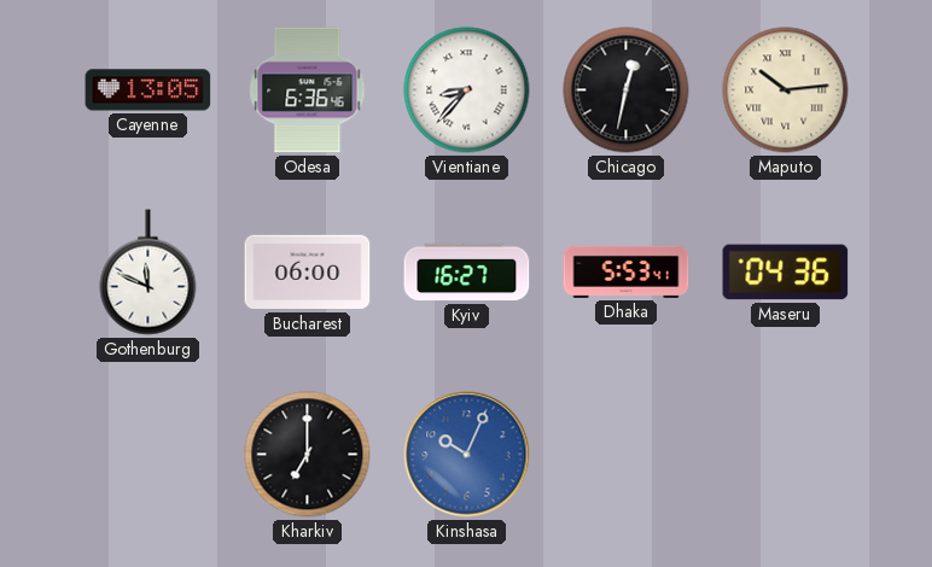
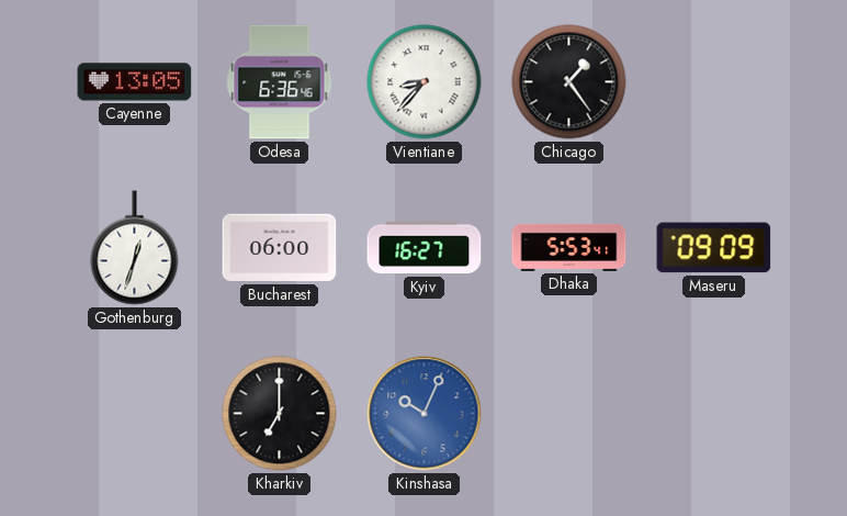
Chicago: 12:32 -> 1:24
Maputo: 10:14 -> none
Gothenburg: 11:49 -> 12:33
Maseru: 04:36 -> 09:09
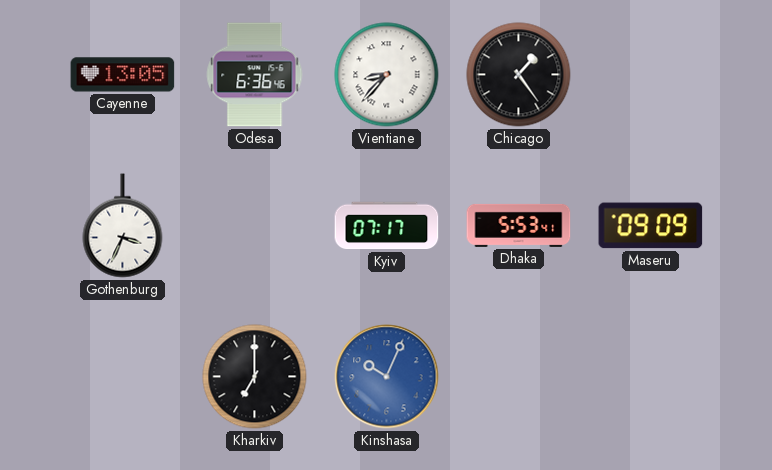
Gothenburg: 12:33 -> 3:34
Bucharest: 06:00 -> none
Kyiv: 16:27 -> 07:17
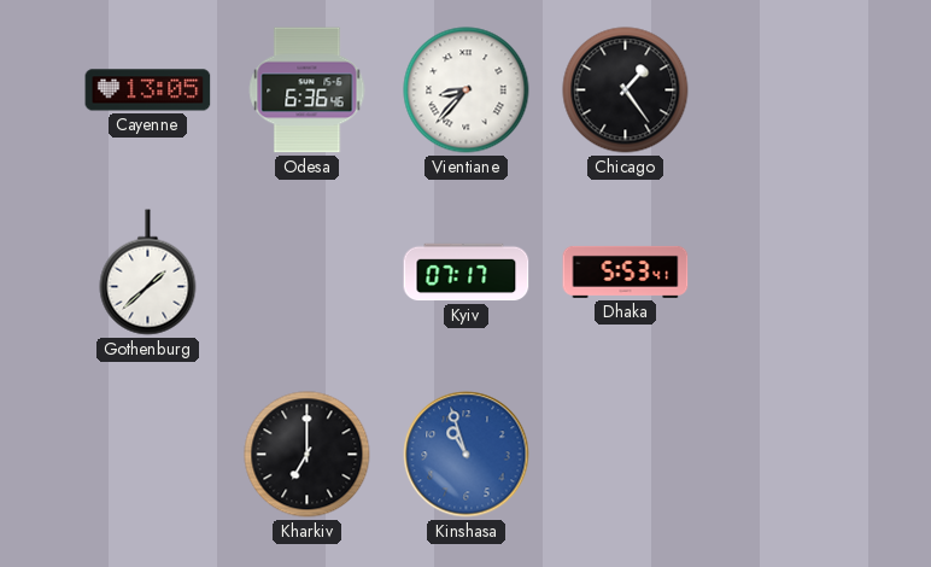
Gothenburg: 3:34 -> 1:38
Maseru: 09:09 -> none
Kinshasa: 10:04 -> 10:57
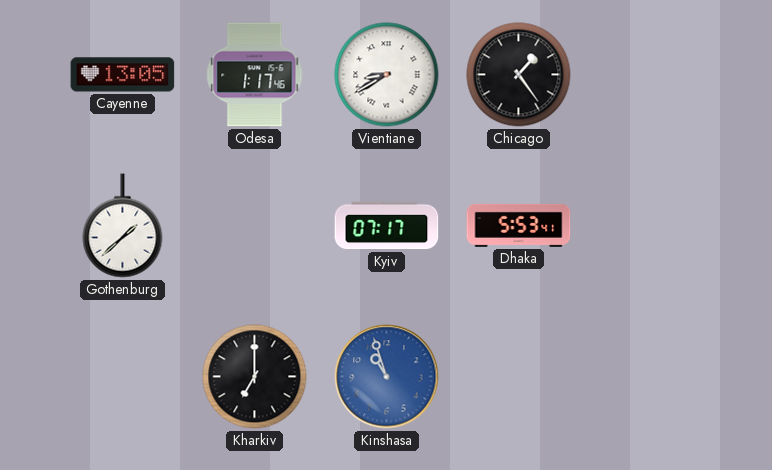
Odesa: 6:36 -> 1:17
Vientiane: 8:37 -> 8:40
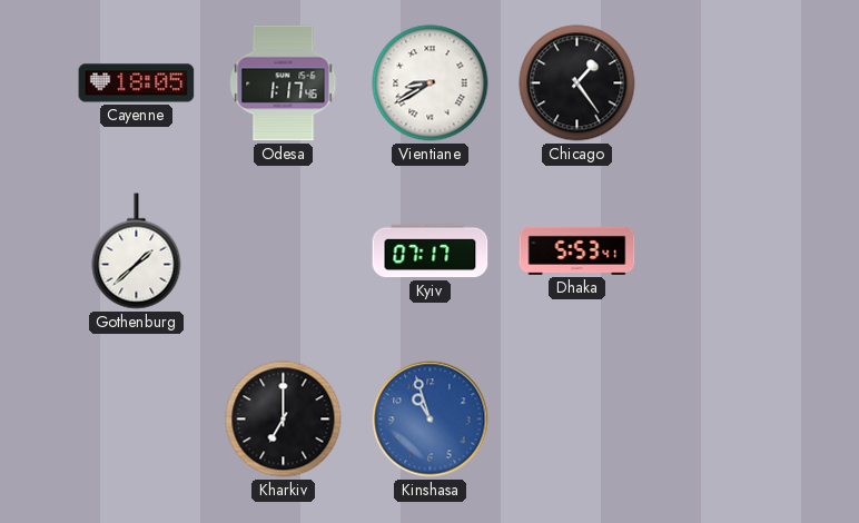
Cayenne: 13:05 -> 18:05
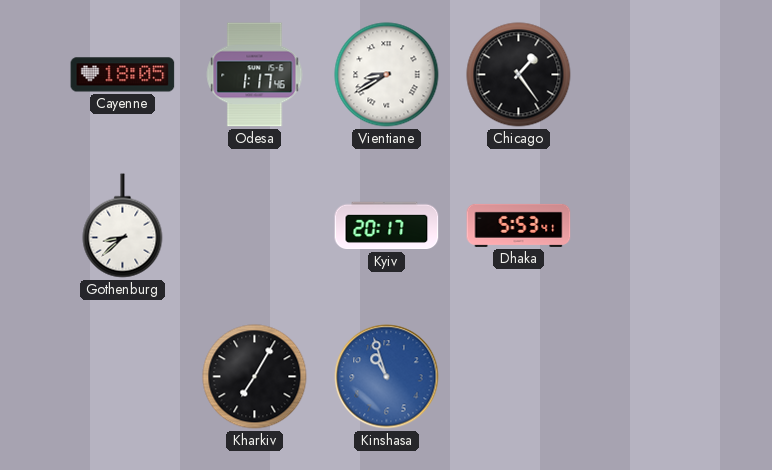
Gothenburg: 1:38 -> 8:38
Kyiv: 07:17 -> 20:17
Kharkiv: 7:00 -> 7:05
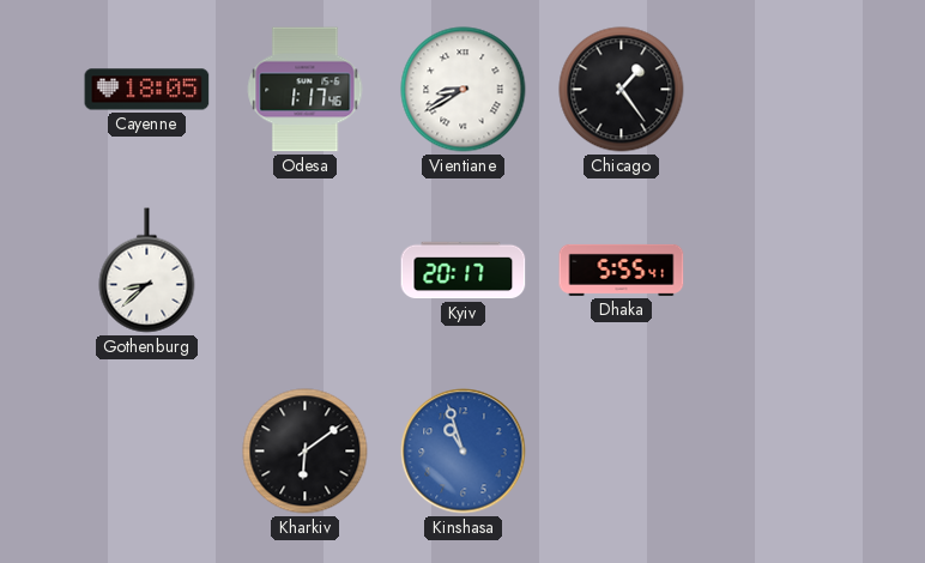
Dhaka: 5:53 -> 5:55
Kharkiv: 7:05 -> 6:09
